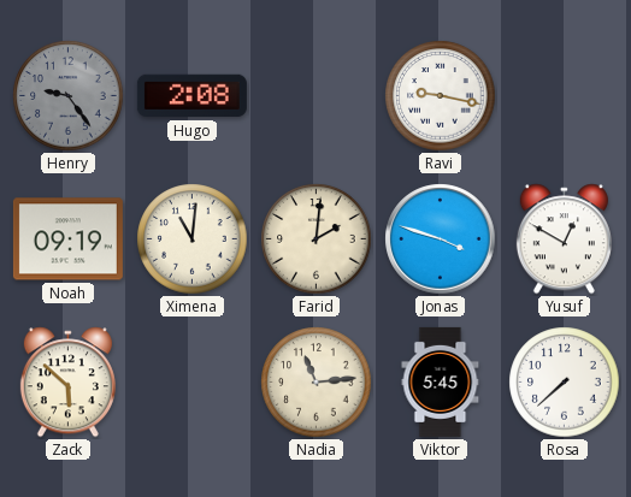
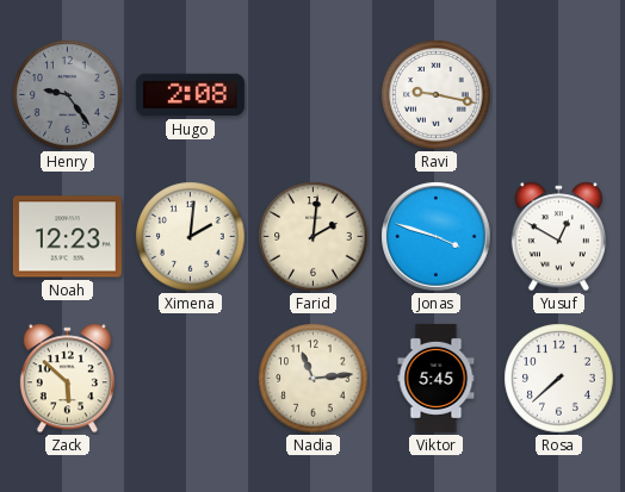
Noah: 09:19 -> 12:23
Ximena: 11:01 -> 2:01
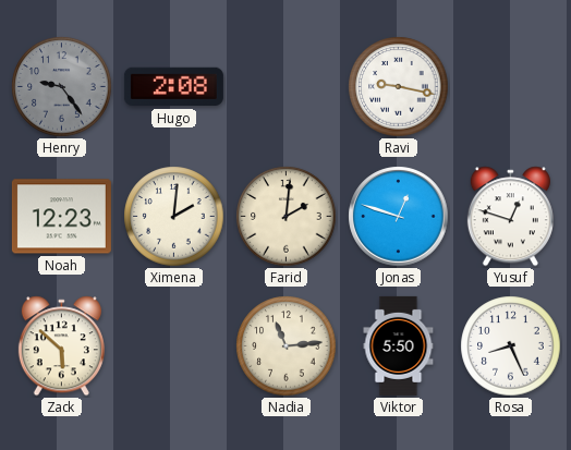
Jonas: 3:48 -> 12:48
Yusuf: 12:50 -> 12:48
Viktor: 5:45 -> 5:50
Rosa: 7:38 -> 8:26
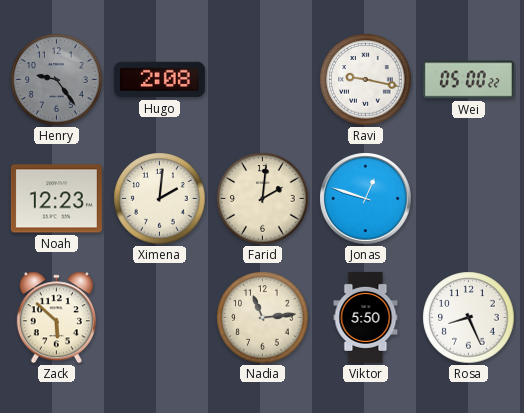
Wei: none -> 05:00
Yusuf: 12:48 -> none
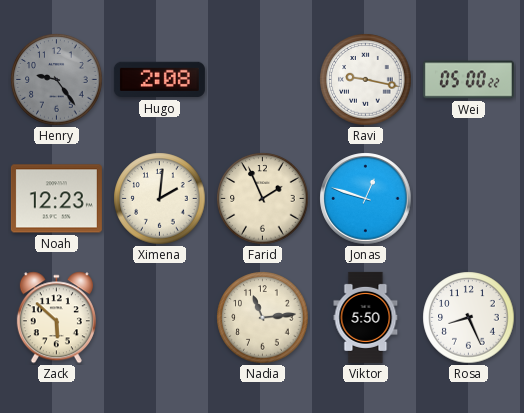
Farid: 2:01 -> 1:56
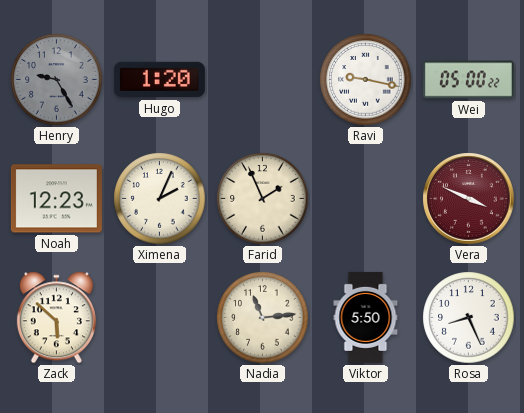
Henry: 9:24 -> 9:25
Hugo: 2:08 -> 1:20
Ximena: 2:01 -> 2:04
Jonas: 12:48 -> none
Vera: none -> 3:49
